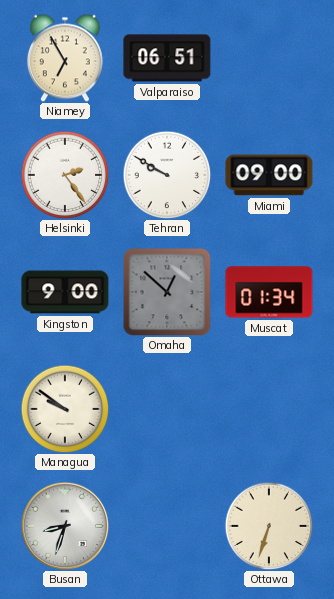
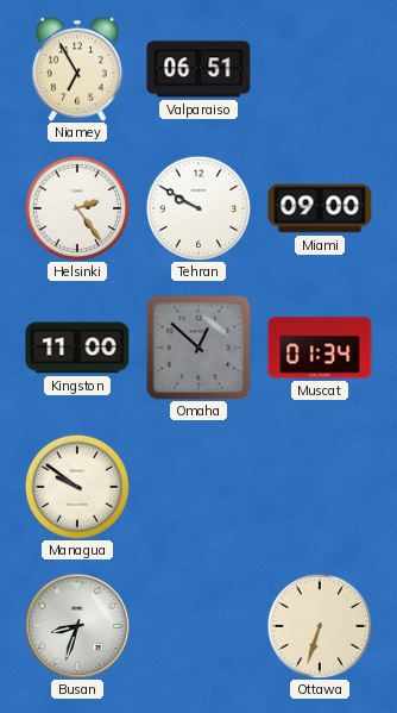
Kingston: 9:00 -> 11:00
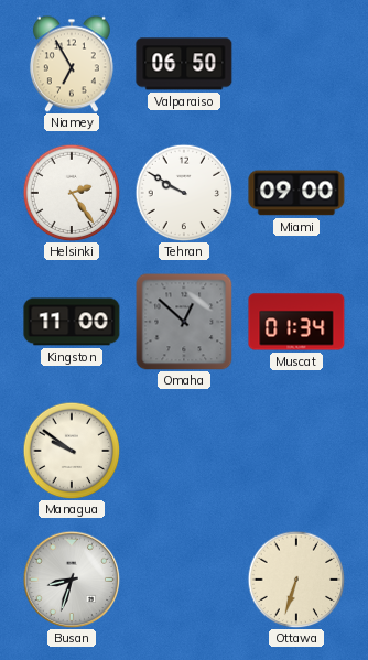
Valparaiso: 06:51 -> 06:50
